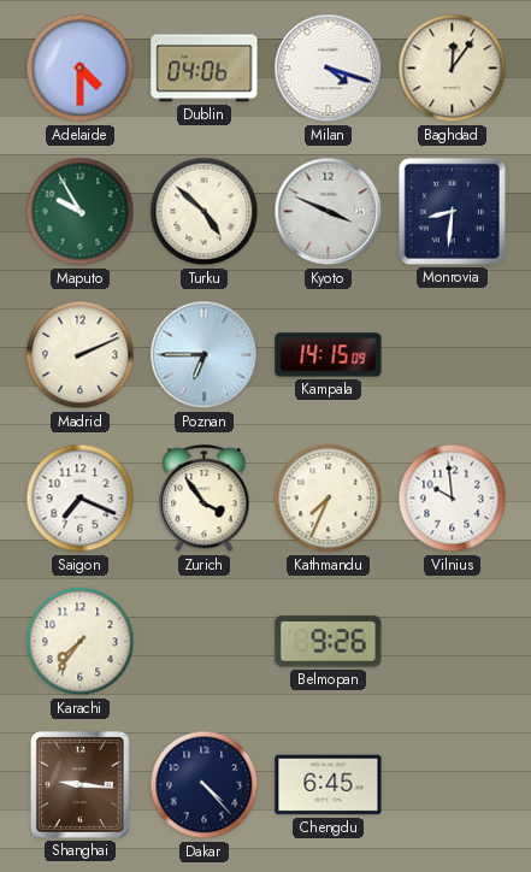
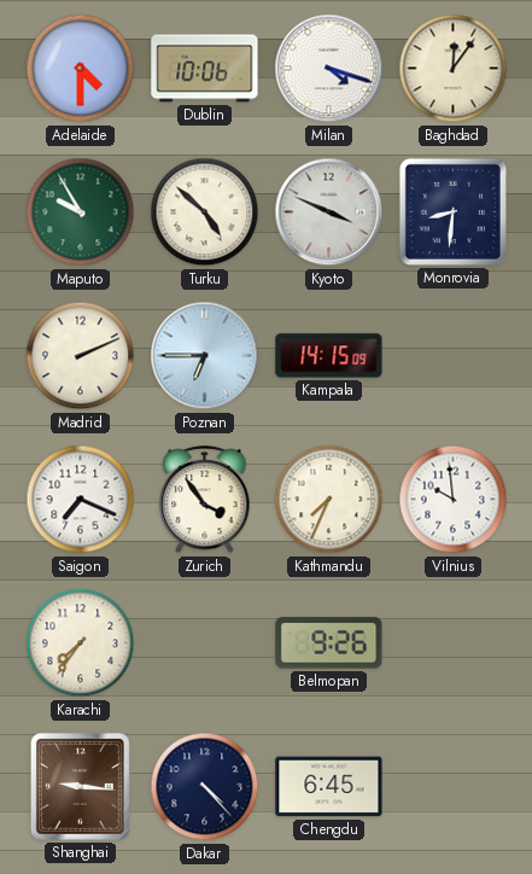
Dublin: 04:06 -> 10:06
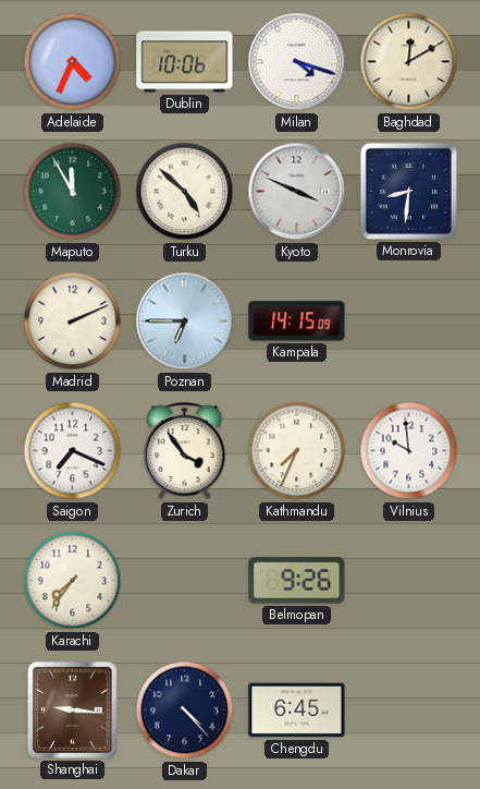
Adelaide: 4:30 -> 4:34
Baghdad: 12:06 -> 12:10
Maputo: 9:55 -> 11:55
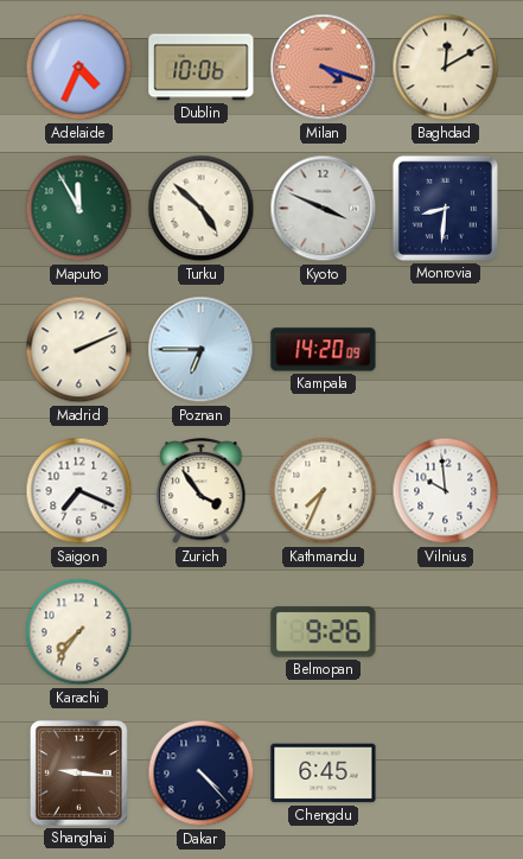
Milan dial: white -> salmon
Kampala: 14:15 -> 14:20
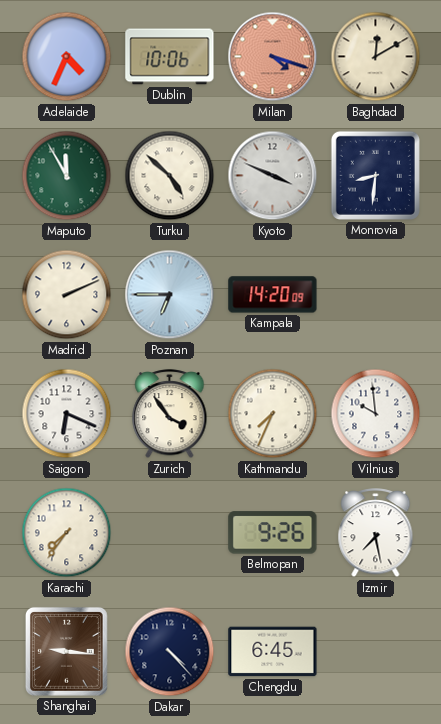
Saigon: 7:19 -> 6:19
Izmir: none -> 7:28
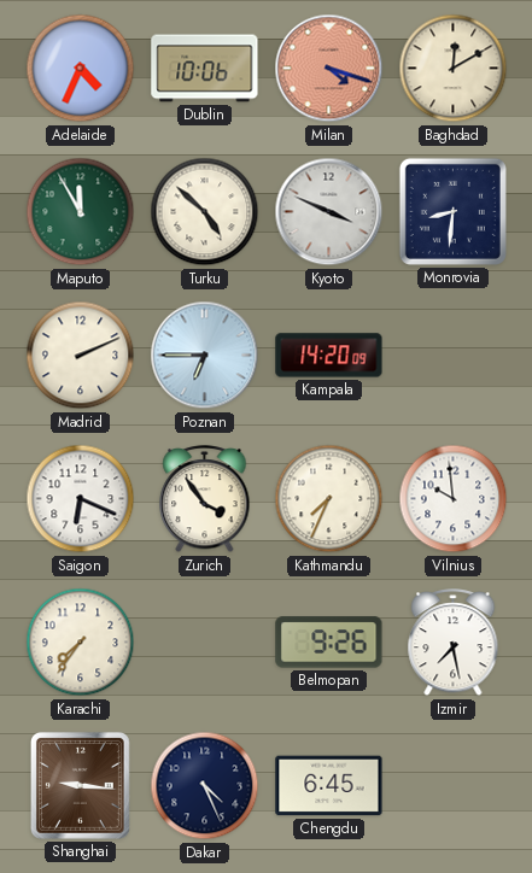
Dakar: 4:23 -> 4:26
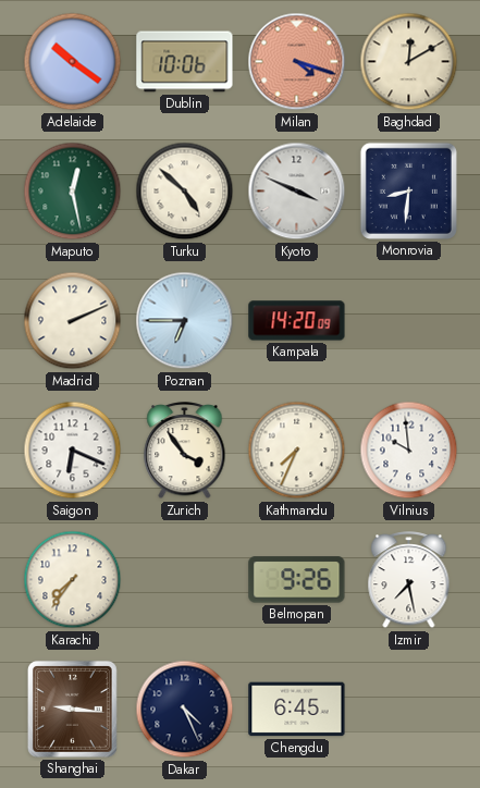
Adelaide: 4:34 -> 10:21
Maputo: 11:55 -> 12:28
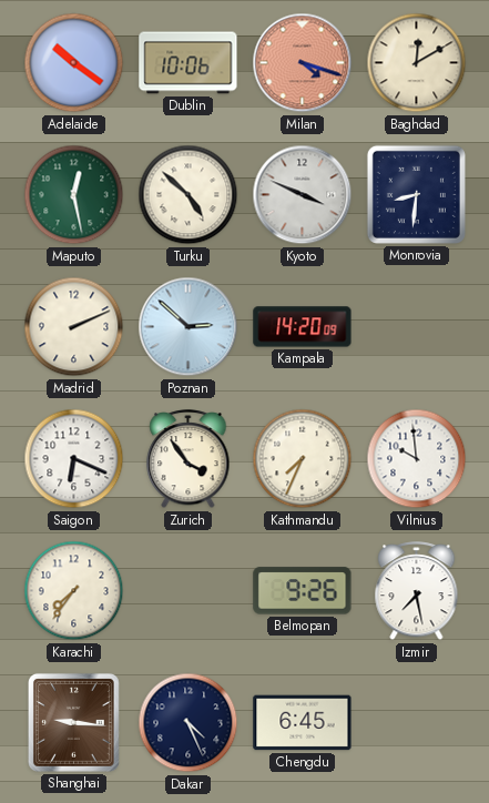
Poznan: 6:45 -> 2:52
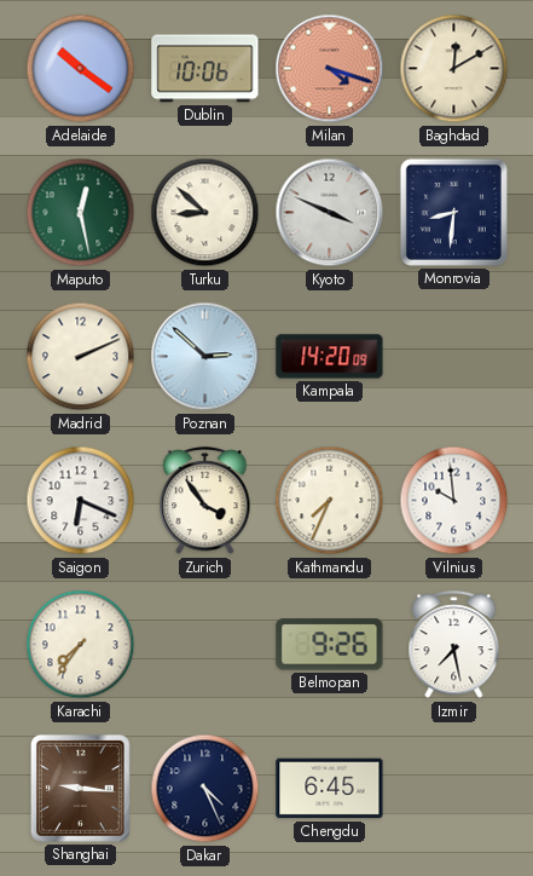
Turku: 4:52 -> 8:52
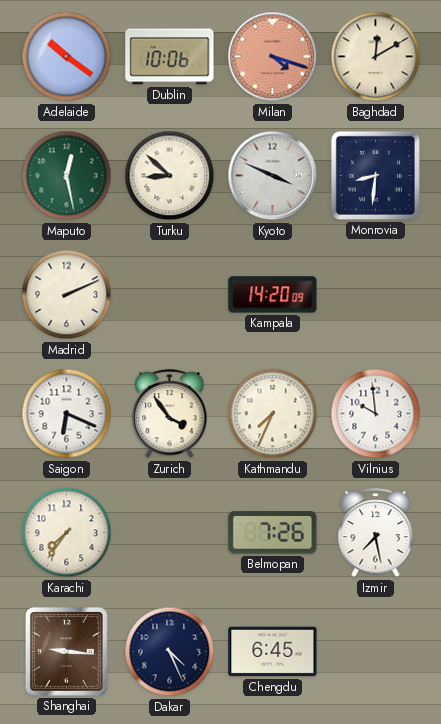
Poznan: 2:52 -> none
Belmopan: 9:26 -> 7:26
